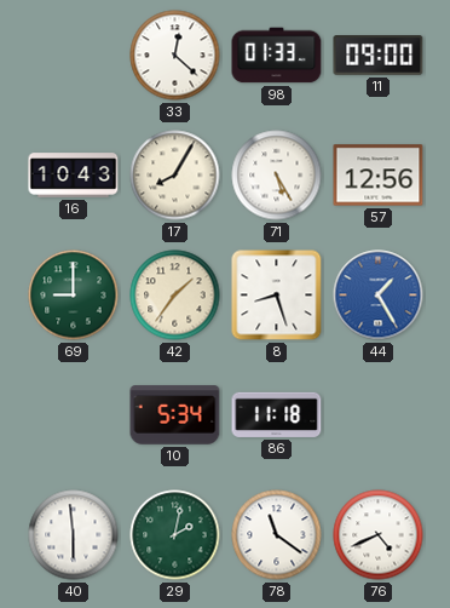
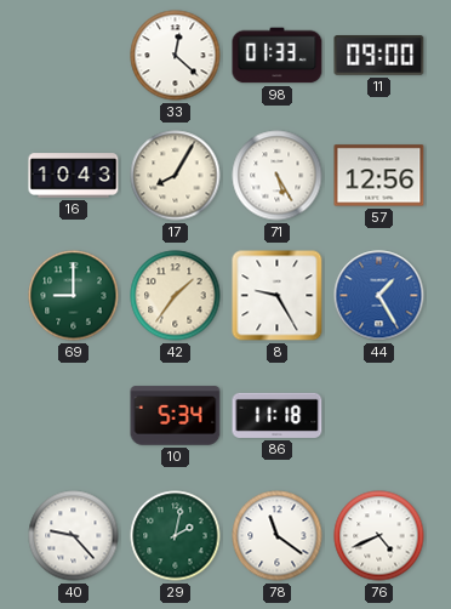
8: 8:27 -> 9:25
40: 5:59 -> 9:23
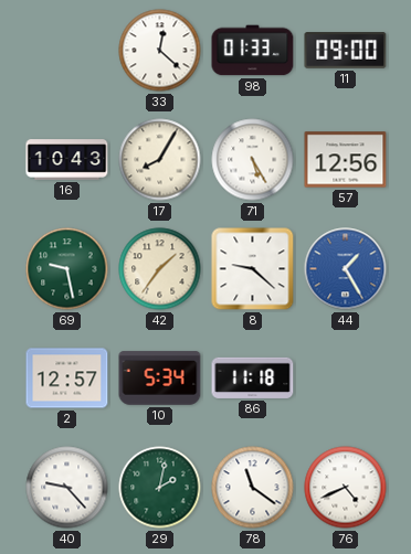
69: 9:00 -> 9:28
8: 9:25 -> 9:22
2: none -> 12:57
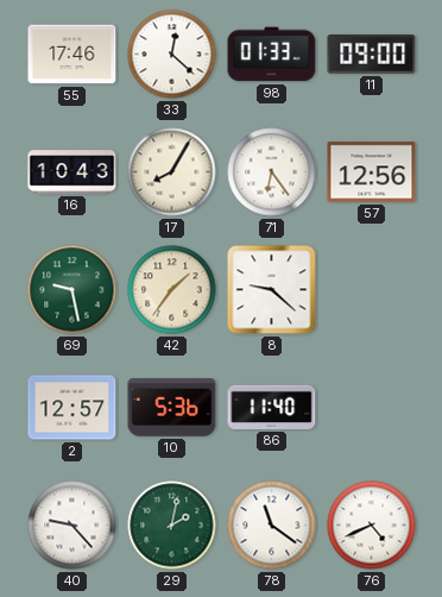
55: none -> 17:46
71: 5:25 -> 6:24
44: 1:25 -> none
10: 5:34 -> 5:36
86: 11:18 -> 11:40
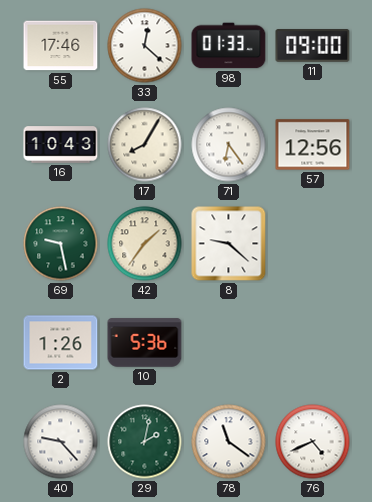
2: 12:57 -> 1:26
86: 11:40 -> none
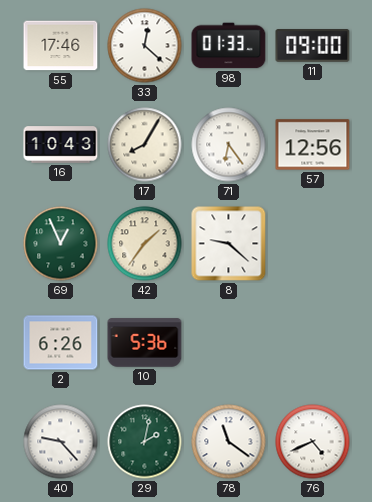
69: 9:28 -> 12:56
2: 1:26 -> 6:26
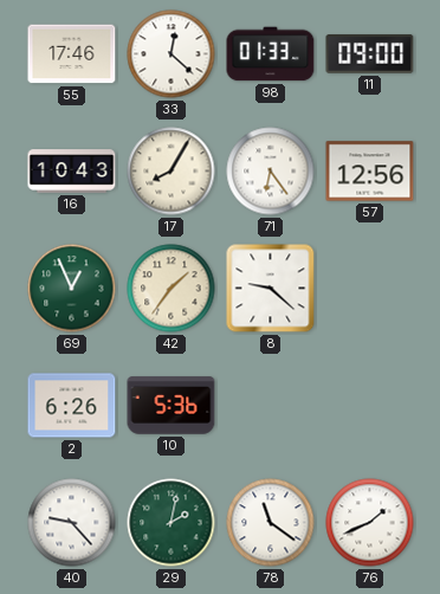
76: 4:41 -> 1:41
